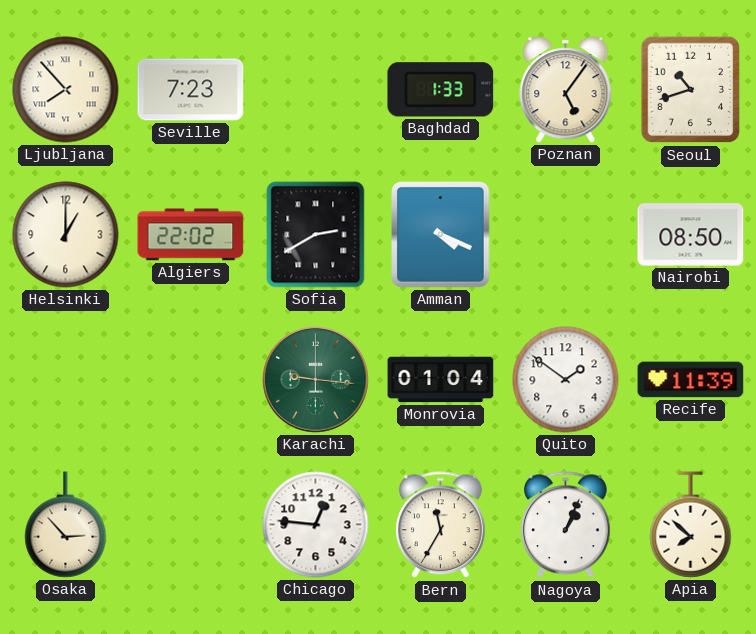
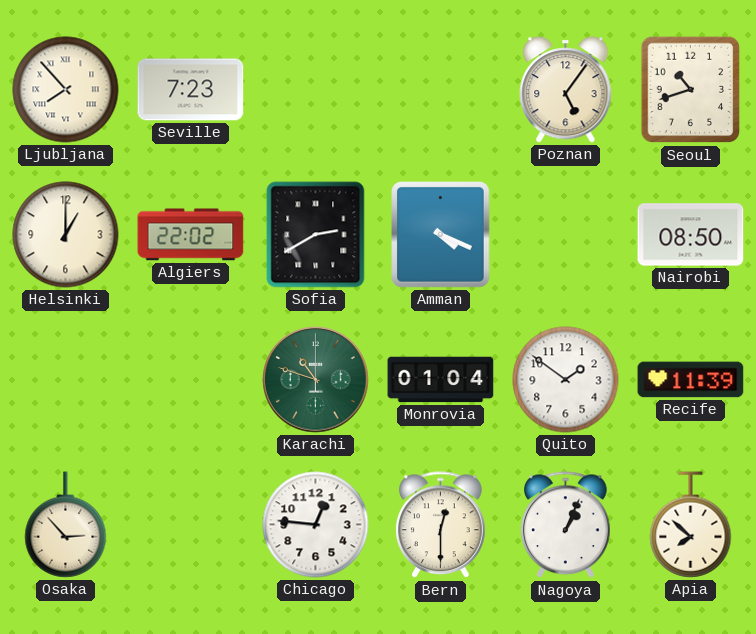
Baghdad: 1:33 -> none
Karachi: 9:16 -> 10:48
Bern: 11:35 -> 12:30
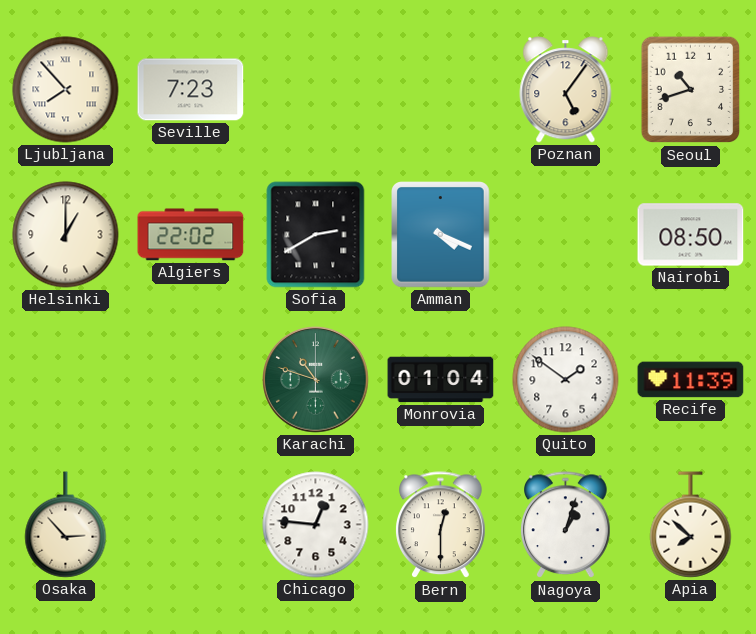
Nagoya: 1:04 -> 1:03
